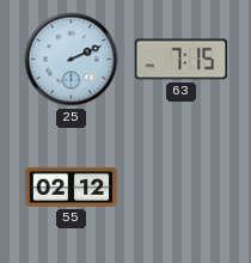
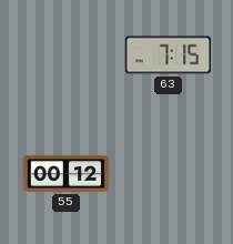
25: 2:11 -> none
55: 02:12 -> 00:12
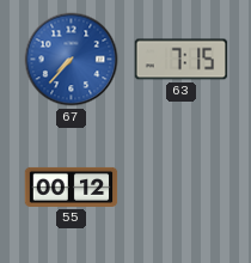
67: none -> 7:37
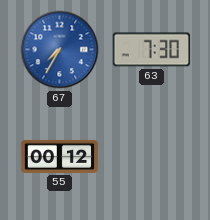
67: 7:37 -> 7:35
63: 7:15 -> 7:30
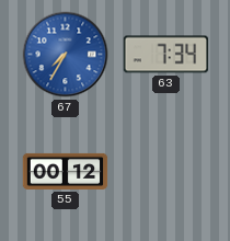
63: 7:30 -> 7:34
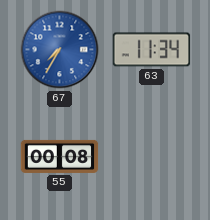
63: 7:34 -> 11:34
55: 00:12 -> 00:08
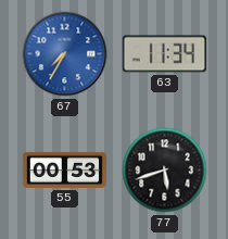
55: 00:08 -> 00:53
77: none -> 5:42
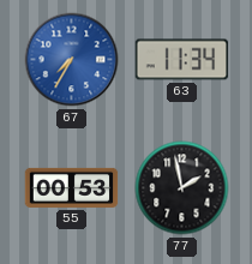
77: 5:42 -> 1:58
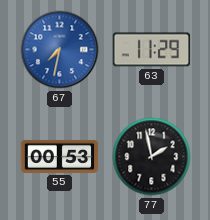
67: 7:35 -> 7:32
63: 11:34 -> 11:29
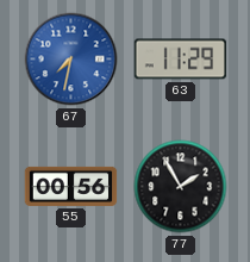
55: 00:53 -> 00:56
77: 1:58 -> 1:55
